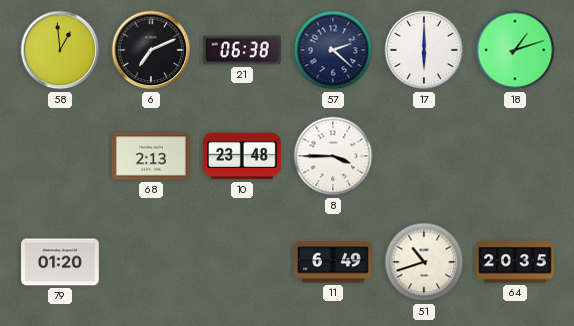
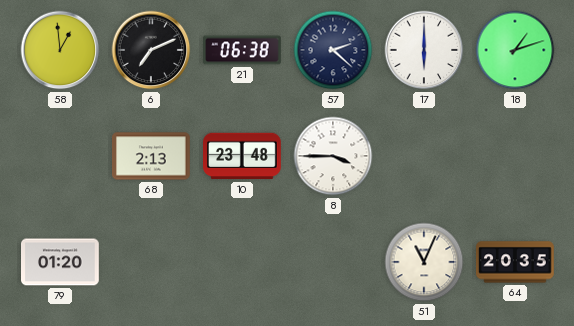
11: 6:49 -> none
51: 10:42 -> 11:04
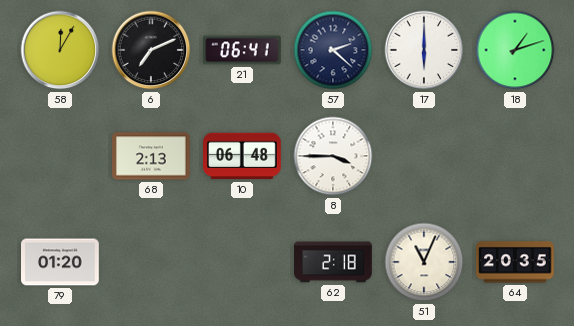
58: 12:59 -> 12:05
21: 06:38 -> 06:41
10: 23:48 -> 06:48
62: none -> 2:18
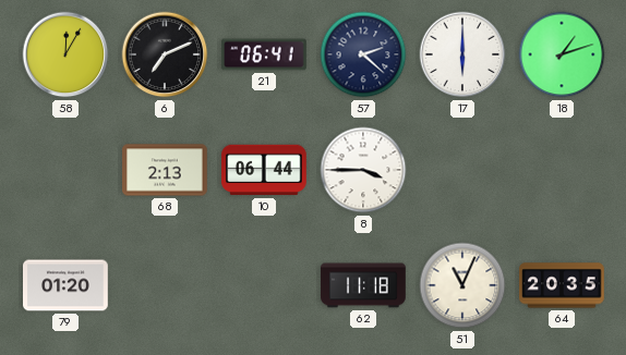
10: 06:48 -> 06:44
62: 2:18 -> 11:18
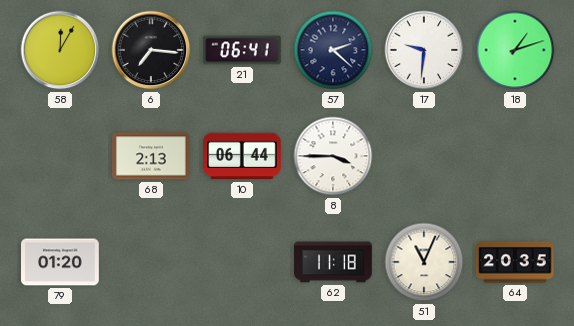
6: 7:11 -> 7:16
17: 6:00 -> 9:31
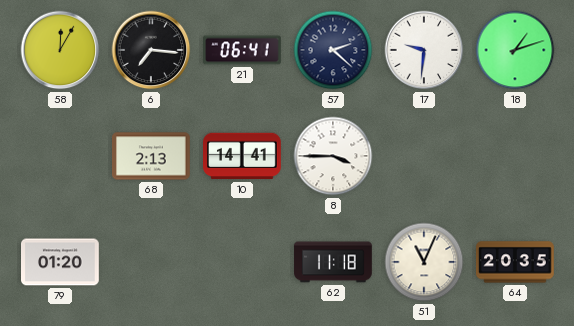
10: 06:44 -> 14:41
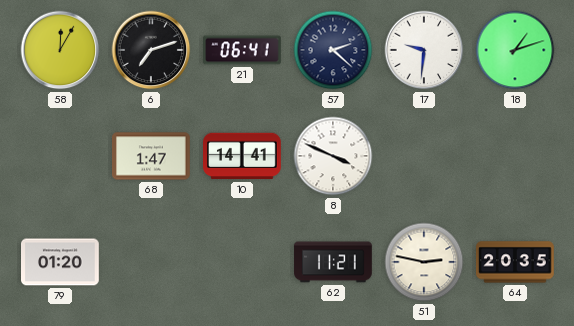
6: 7:16 -> 7:12
68: 2:13 -> 1:47
8: 3:45 -> 3:49
62: 11:18 -> 11:21
51: 11:04 -> 2:47
